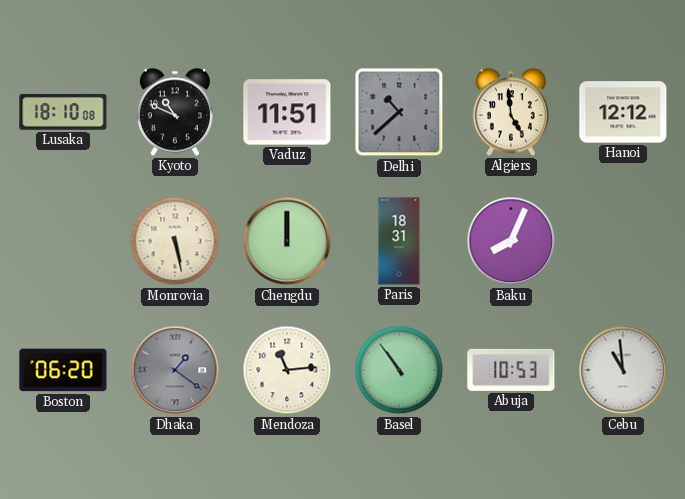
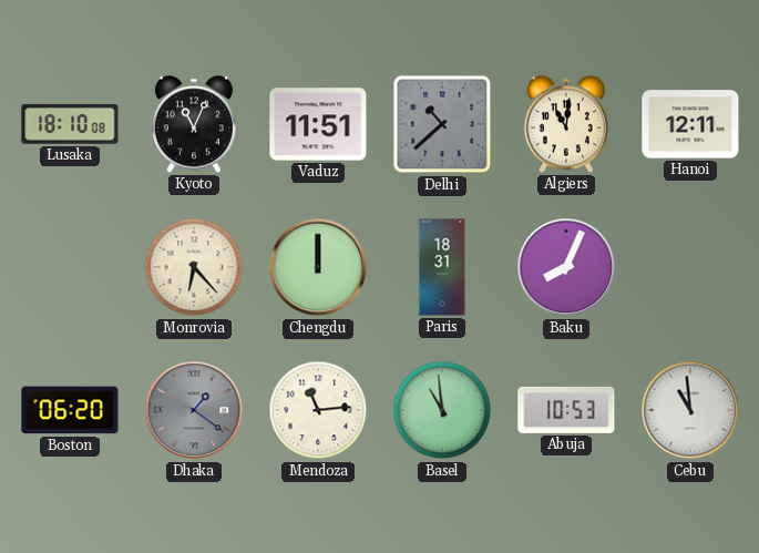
Kyoto: 10:49 -> 11:04
Algiers: 4:59 -> 11:01
Hanoi: 12:12 -> 12:11
Monrovia: 5:28 -> 6:23
Basel: 10:54 -> 10:59
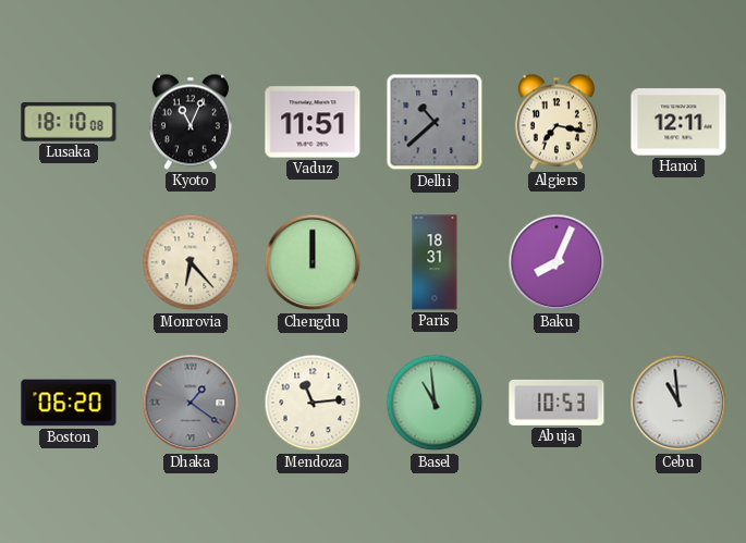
Algiers: 11:01 -> 7:17
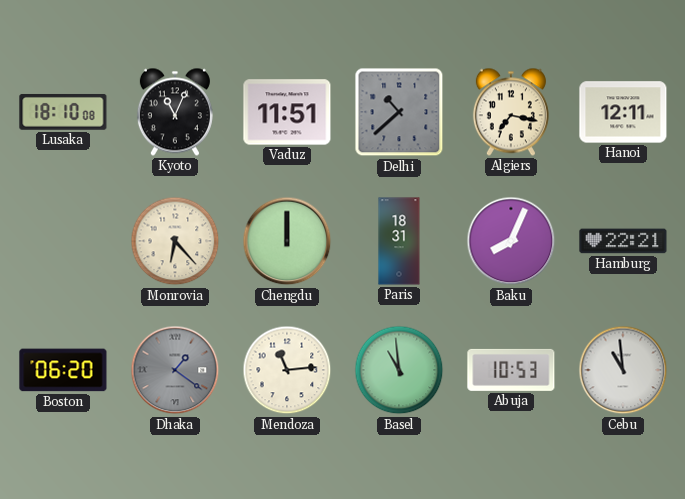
Hamburg: none -> 22:21
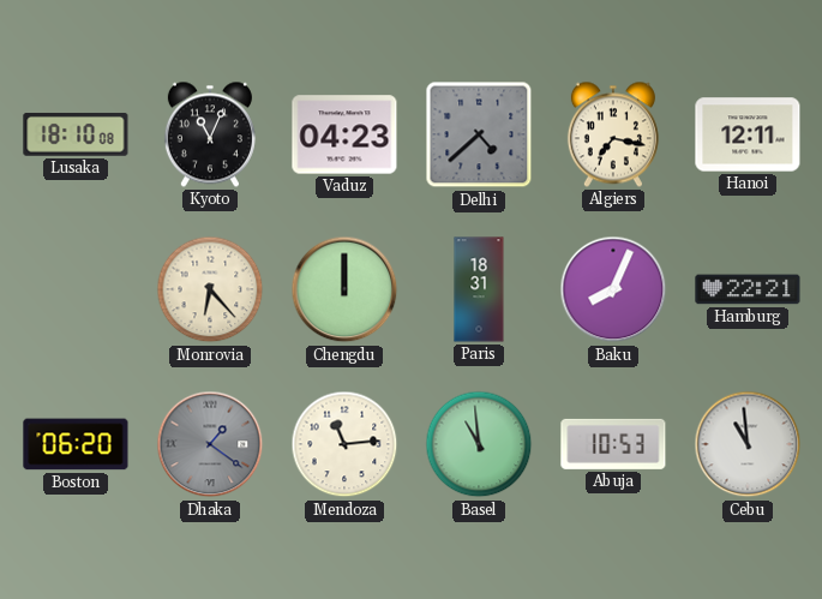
Vaduz: 11:51 -> 04:23
Delhi: 10:38 -> 4:38
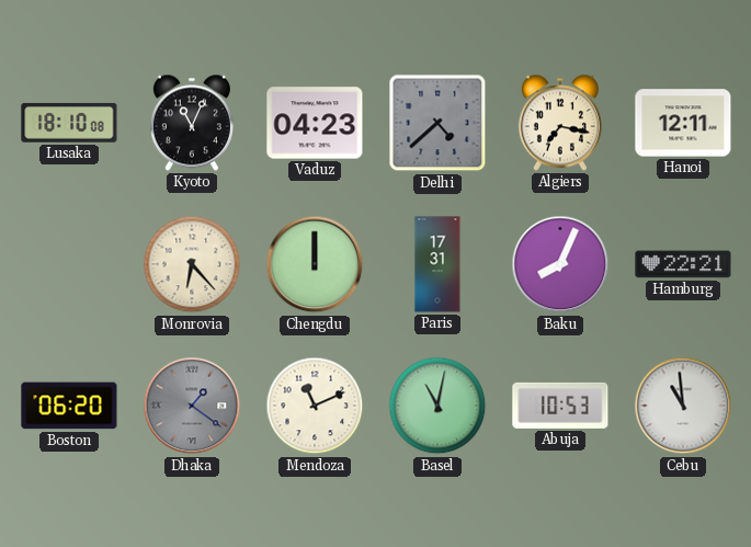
Paris: 18:31 -> 17:31
Mendoza: 11:14 -> 11:11
Basel: 10:59 -> 11:02
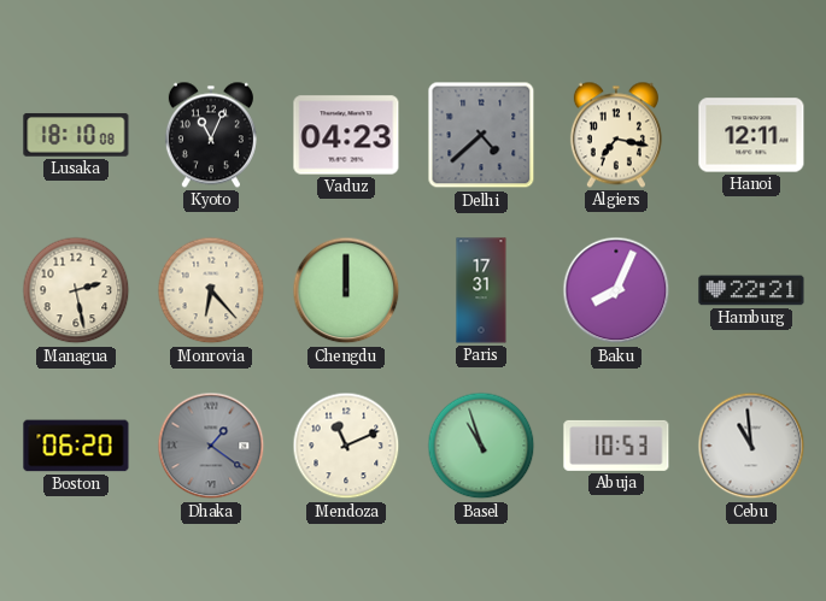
Managua: none -> 2:28
Basel: 11:02 -> 10:57
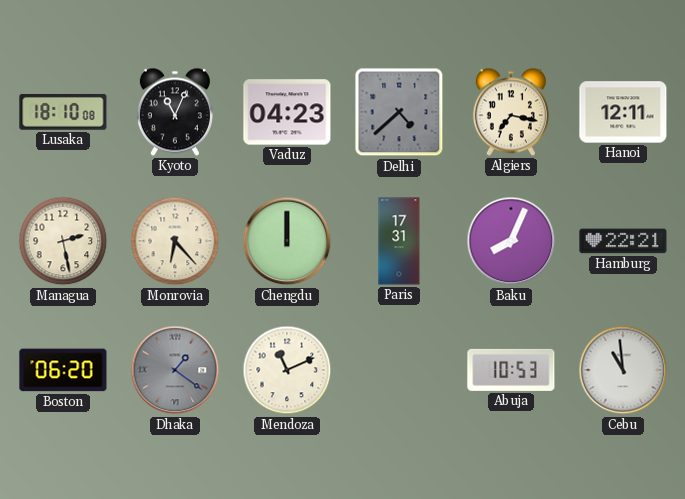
Basel: 10:57 -> none
